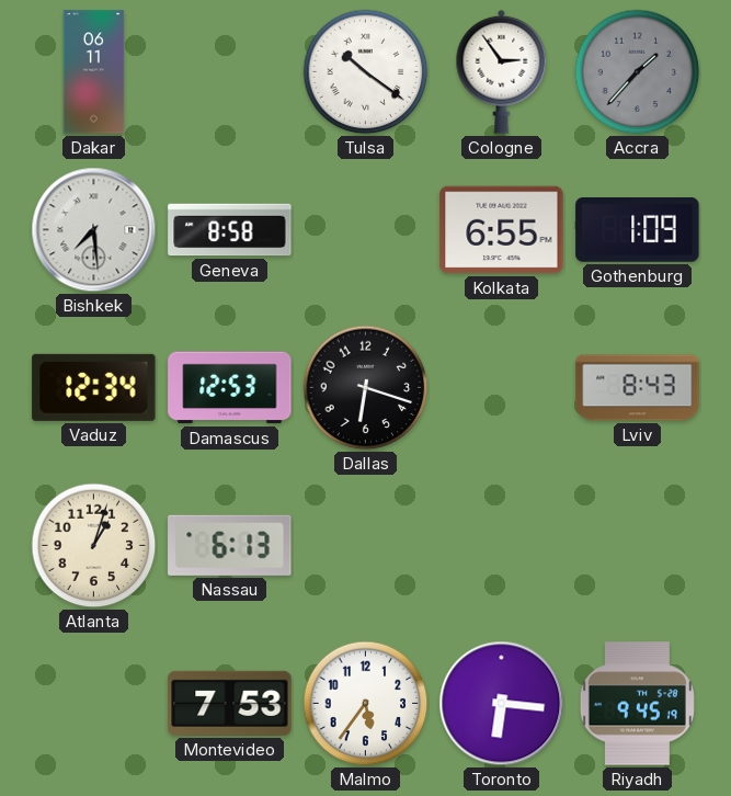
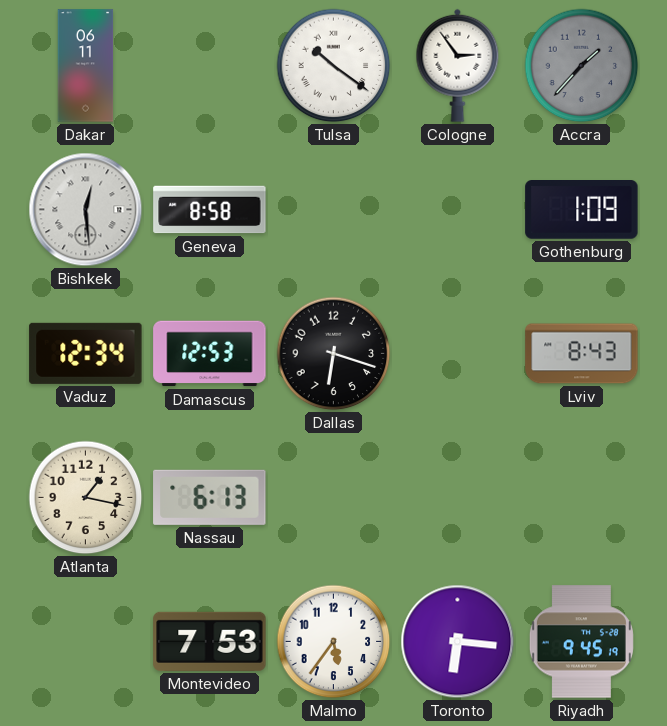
Bishkek: 7:29 -> 12:29
Kolkata: 6:55 -> none
Atlanta: 1:03 -> 1:17
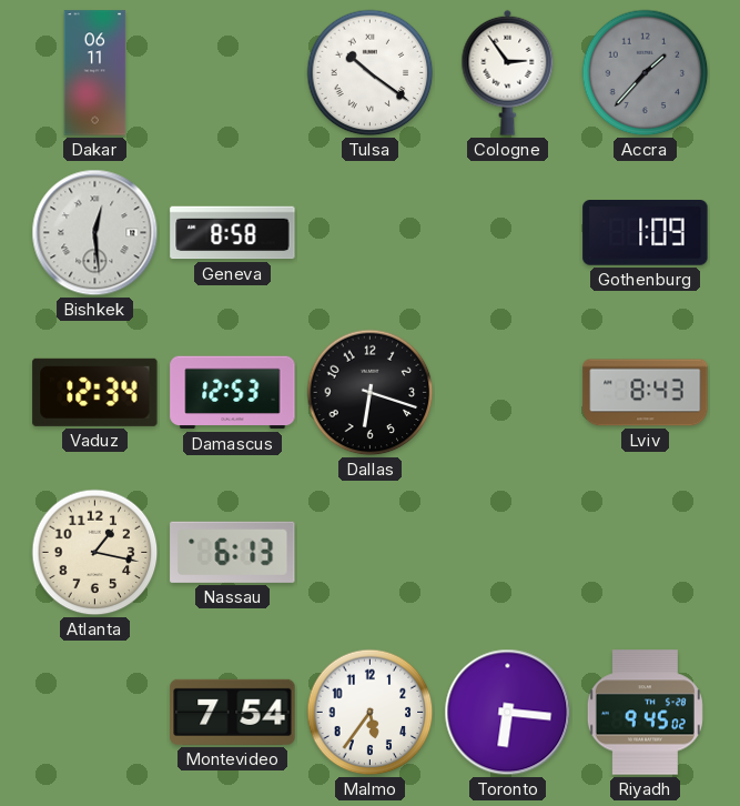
Montevideo: 7:53 -> 7:54
Riyadh: 9:45:19 -> 9:45:02
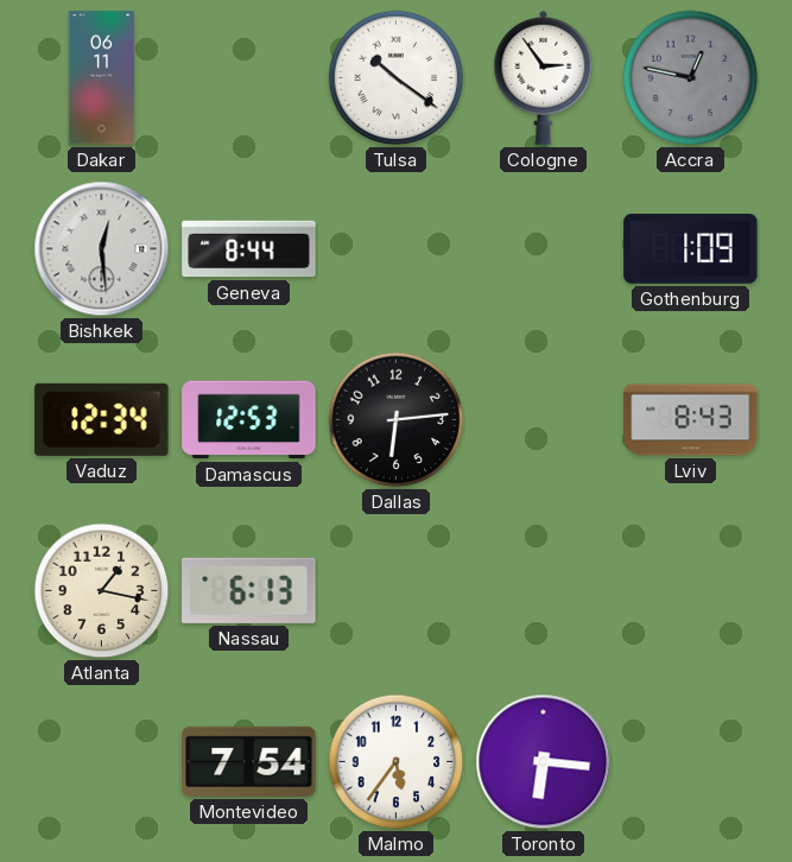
Accra: 1:37 -> 12:47
Geneva: 8:58 -> 8:44
Dallas: 6:18 -> 6:14
Riyadh: 9:45 -> none
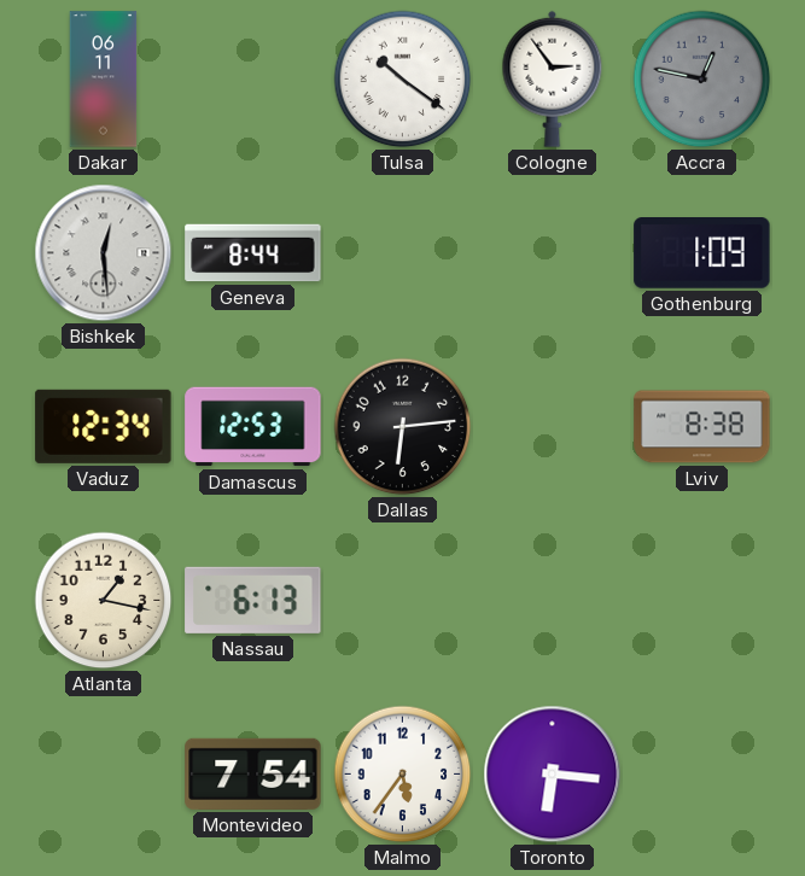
Lviv: 8:43 -> 8:38
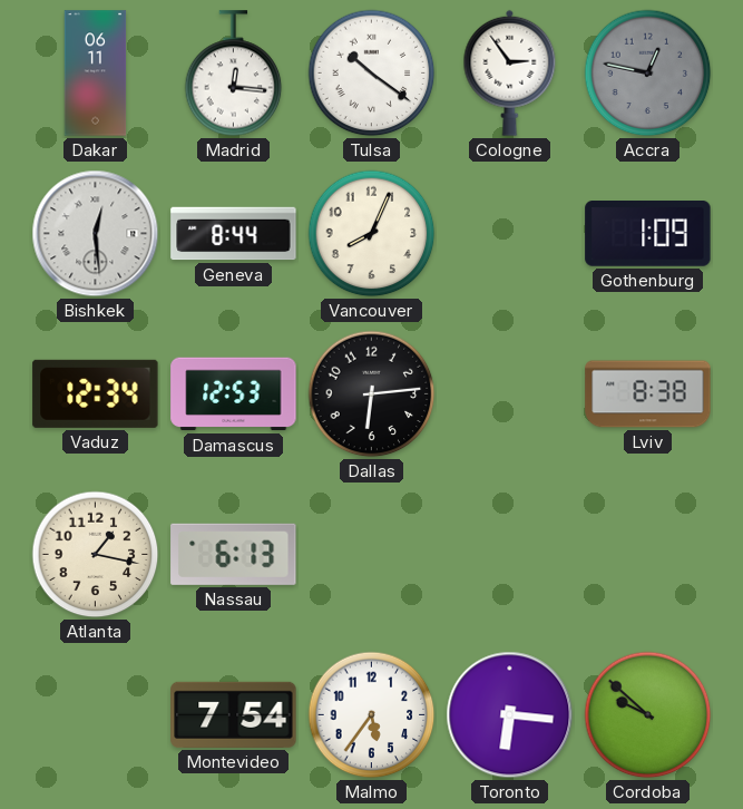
Madrid: none -> 12:16
Vancouver: none -> 8:04
Cordoba: none -> 9:52
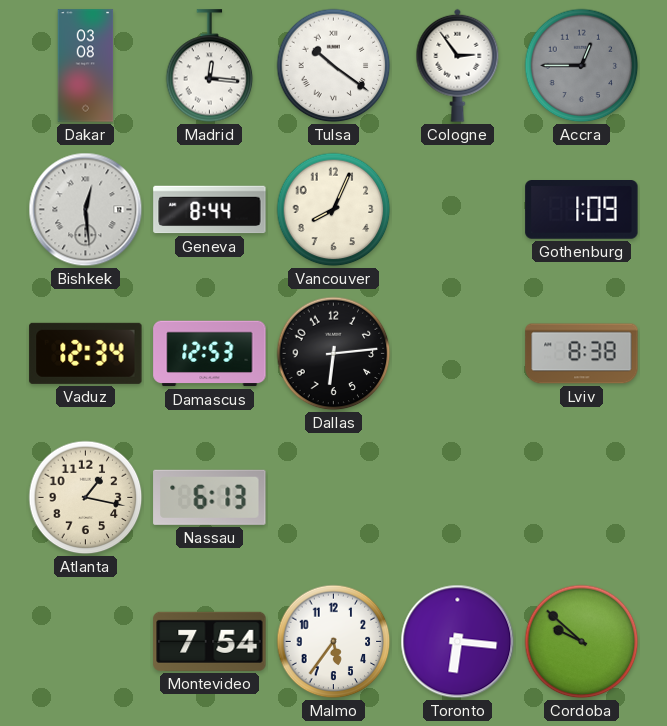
Dakar: 06:11 -> 03:08
Accra: 12:47 -> 12:45
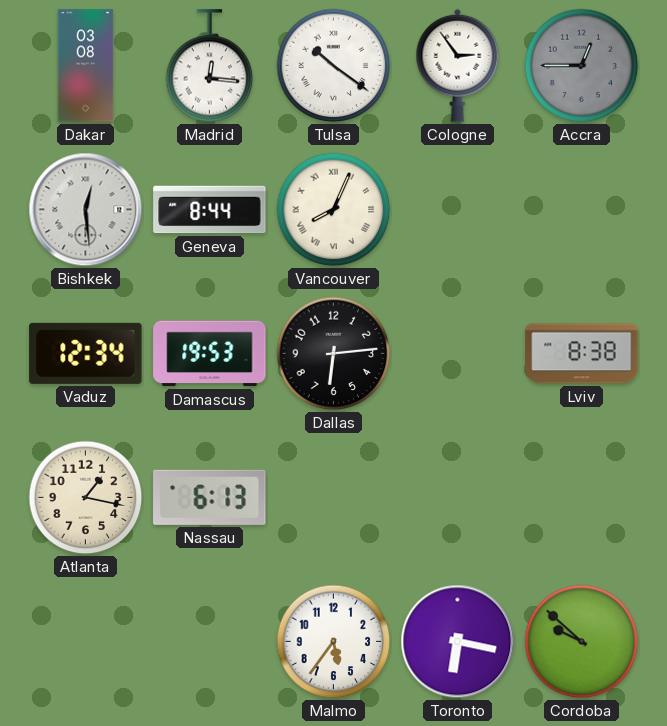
Vancouver numerals: Arabic -> Roman
Gothenburg: 1:09 -> none
Damascus: 12:53 -> 19:53
Montevideo: 7:54 -> none
Toronto: 6:16 -> 6:17
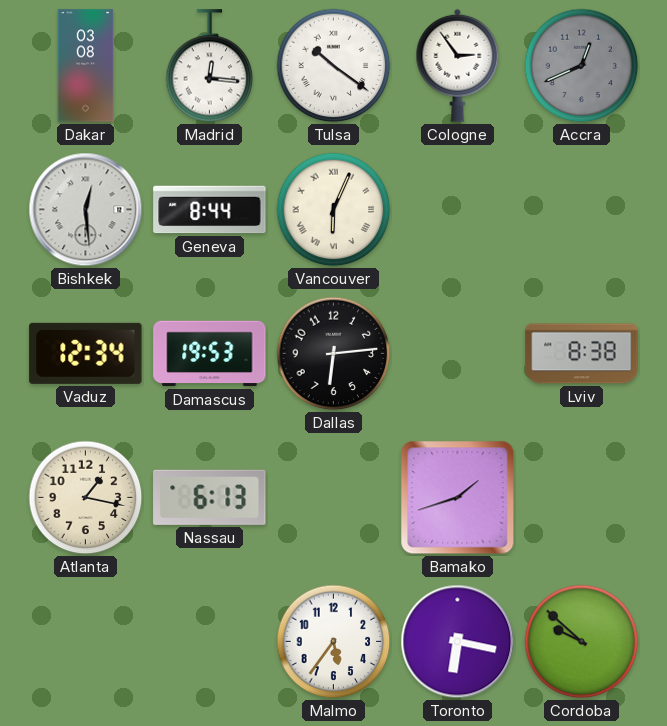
Accra: 12:45 -> 12:41
Vancouver: 8:04 -> 6:04
Bamako: none -> 1:42
